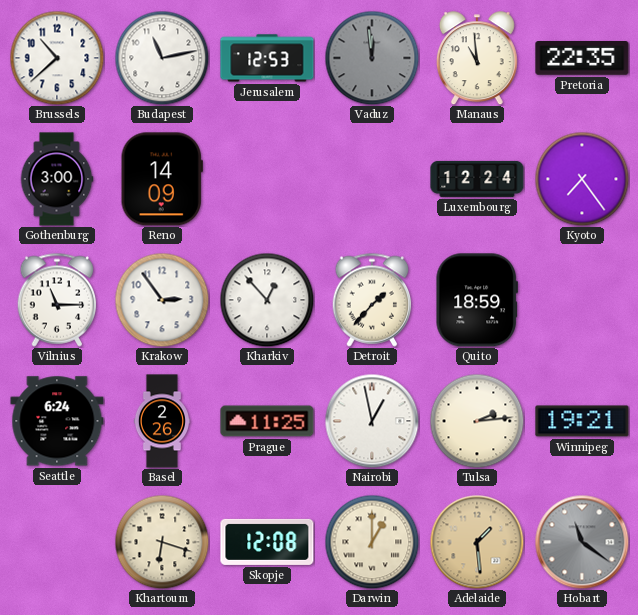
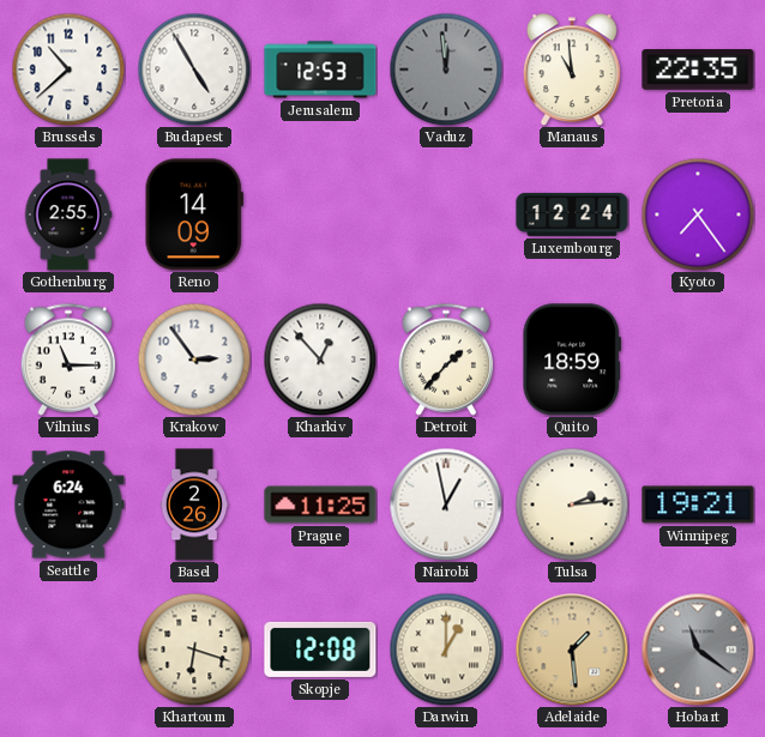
Budapest: 11:13 -> 4:55
Gothenburg: 3:00 -> 2:55
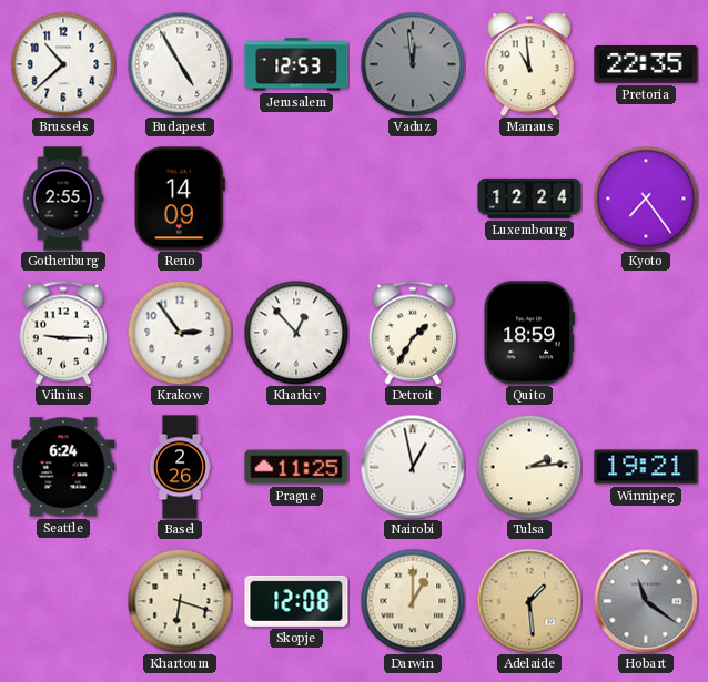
Vilnius: 11:15 -> 9:15
Detroit: 1:37 -> 1:35
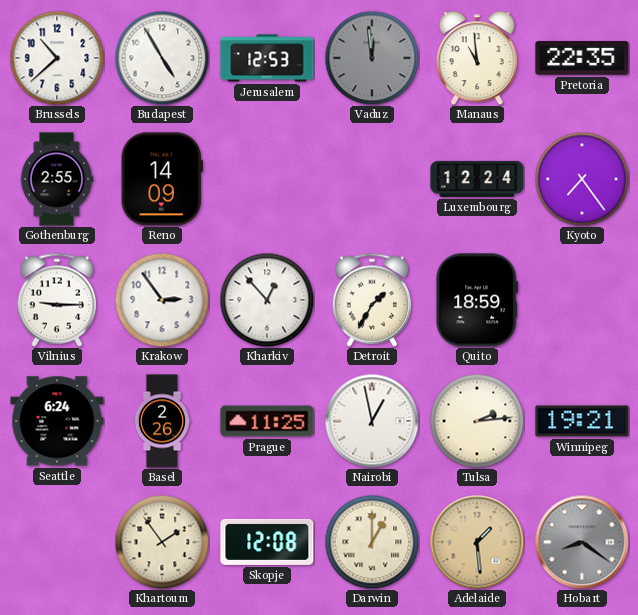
Khartoum: 6:18 -> 1:54
Hobart: 11:21 -> 8:21
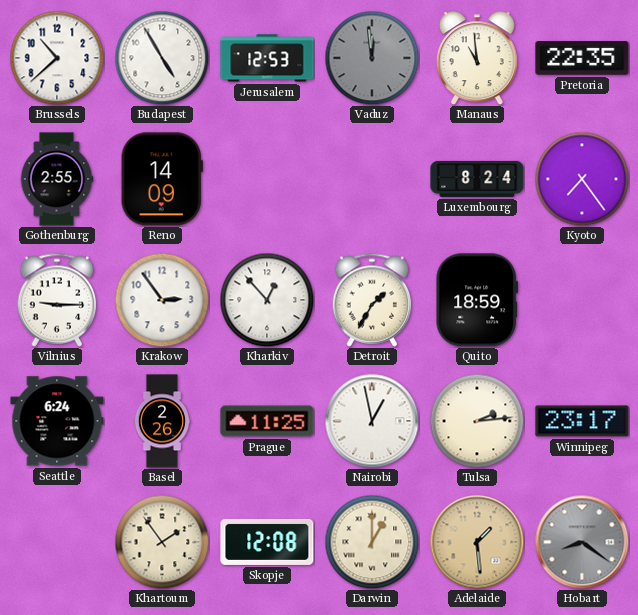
Luxembourg: 12:24 -> 8:24
Winnipeg: 19:21 -> 23:17
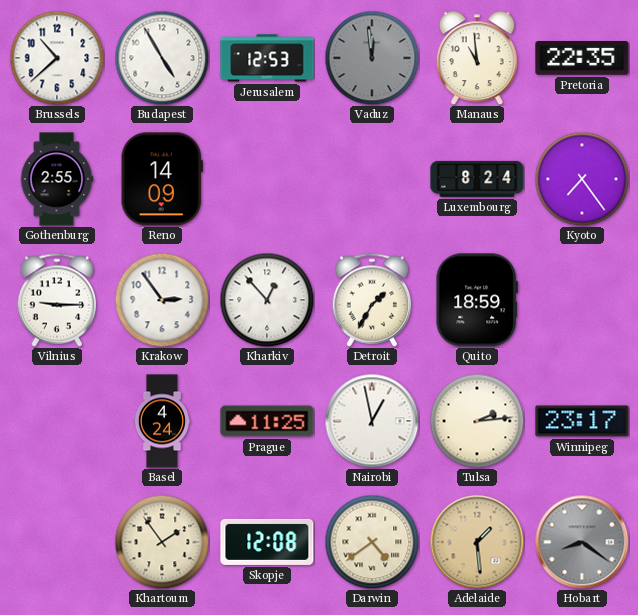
Seattle: 6:24 -> none
Basel: 2:26 -> 4:24
Darwin: 1:00 -> 4:39
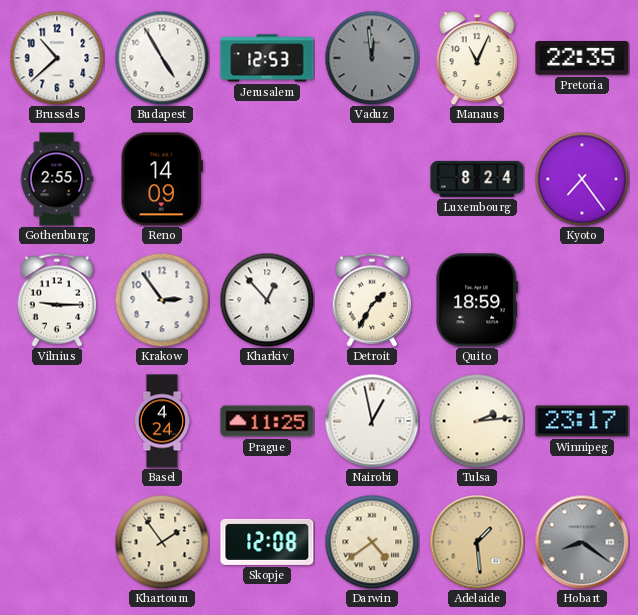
Manaus: 10:59 -> 11:04
